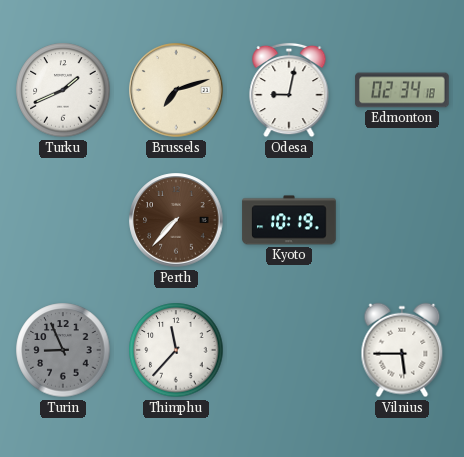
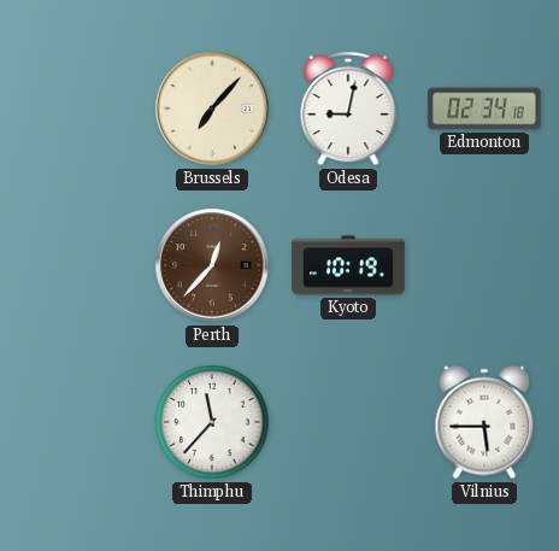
Turku: 1:41 -> none
Brussels: 7:12 -> 7:07
Perth: 7:37 -> 12:37
Turin: 8:56 -> none
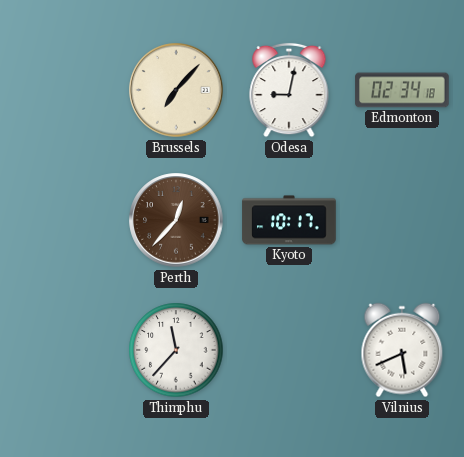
Kyoto: 10:19 -> 10:17
Vilnius: 5:45 -> 5:41
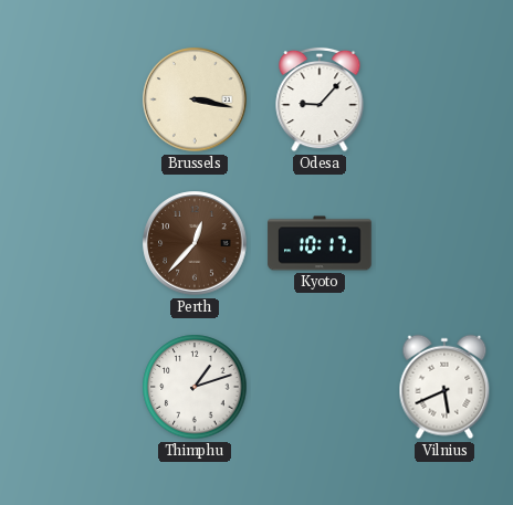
Brussels: 7:07 -> 3:17
Odesa: 9:02 -> 9:07
Edmonton: 02:34 -> none
Thimphu: 11:37 -> 1:12
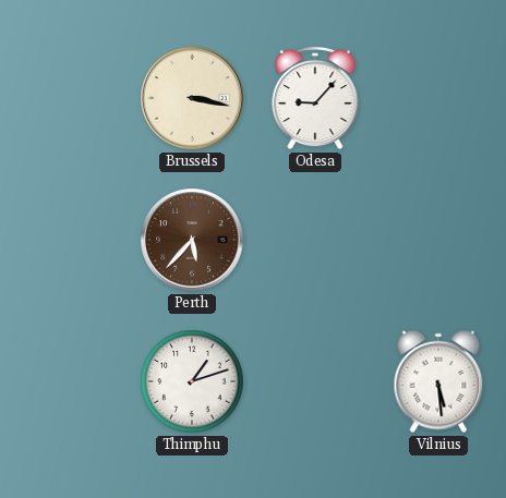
Perth: 12:37 -> 5:37
Kyoto: 10:17 -> none
Vilnius: 5:41 -> 5:29
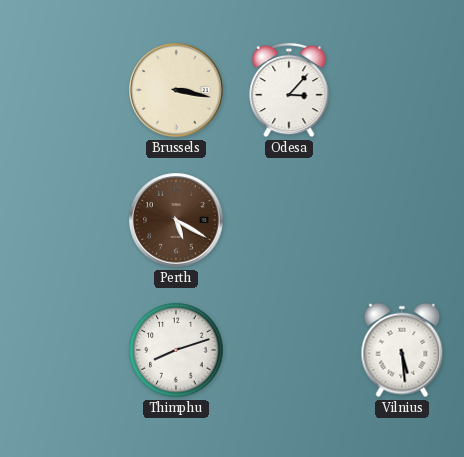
Odesa: 9:07 -> 3:07
Perth: 5:37 -> 5:20
Thimphu: 1:12 -> 8:12
